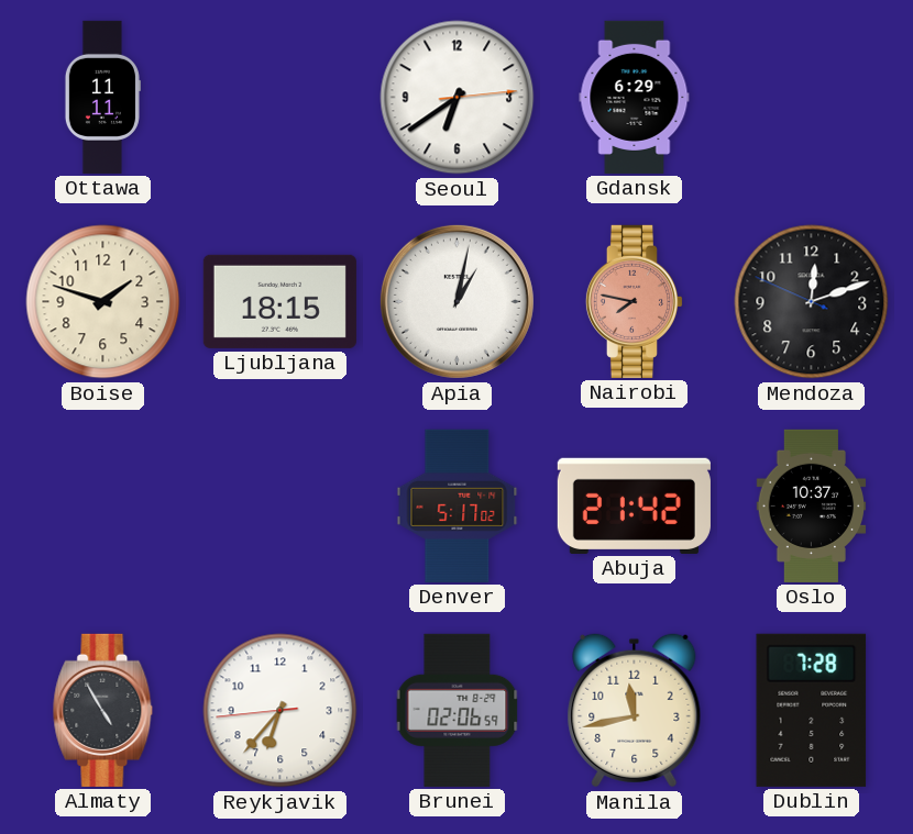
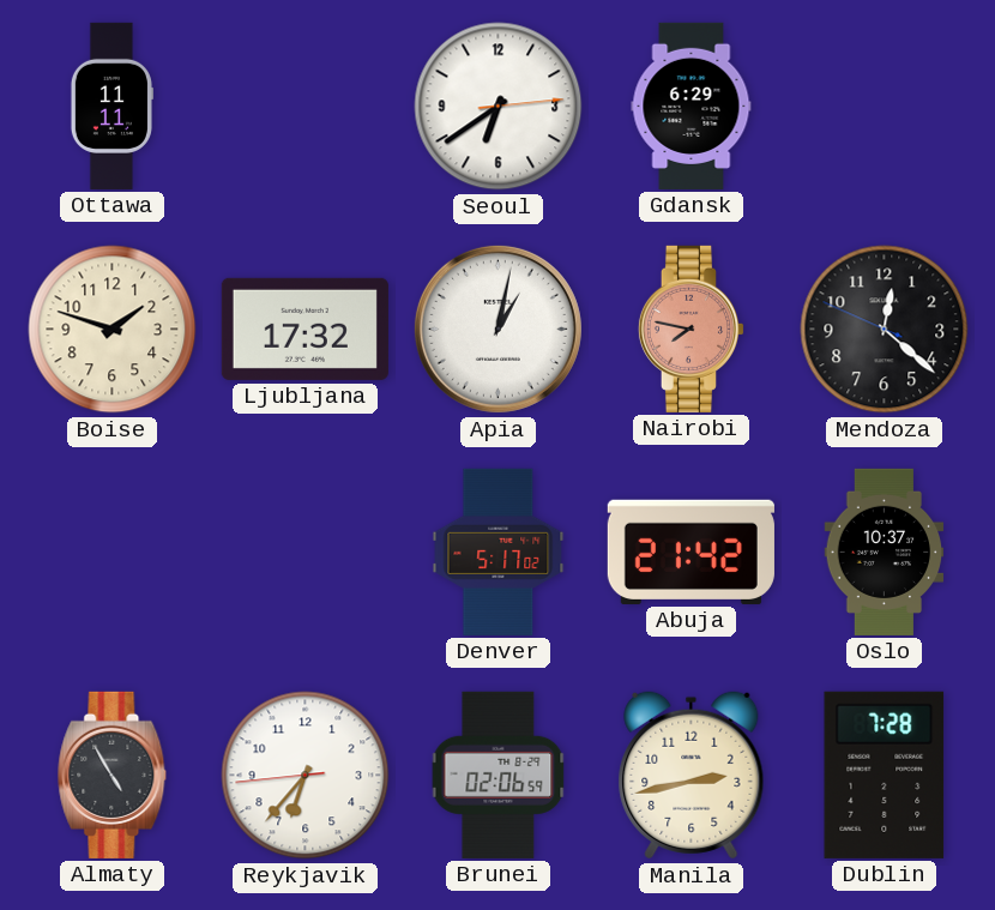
Ljubljana: 18:15 -> 17:32
Mendoza: 12:11 -> 12:21
Manila: 11:43 -> 2:43
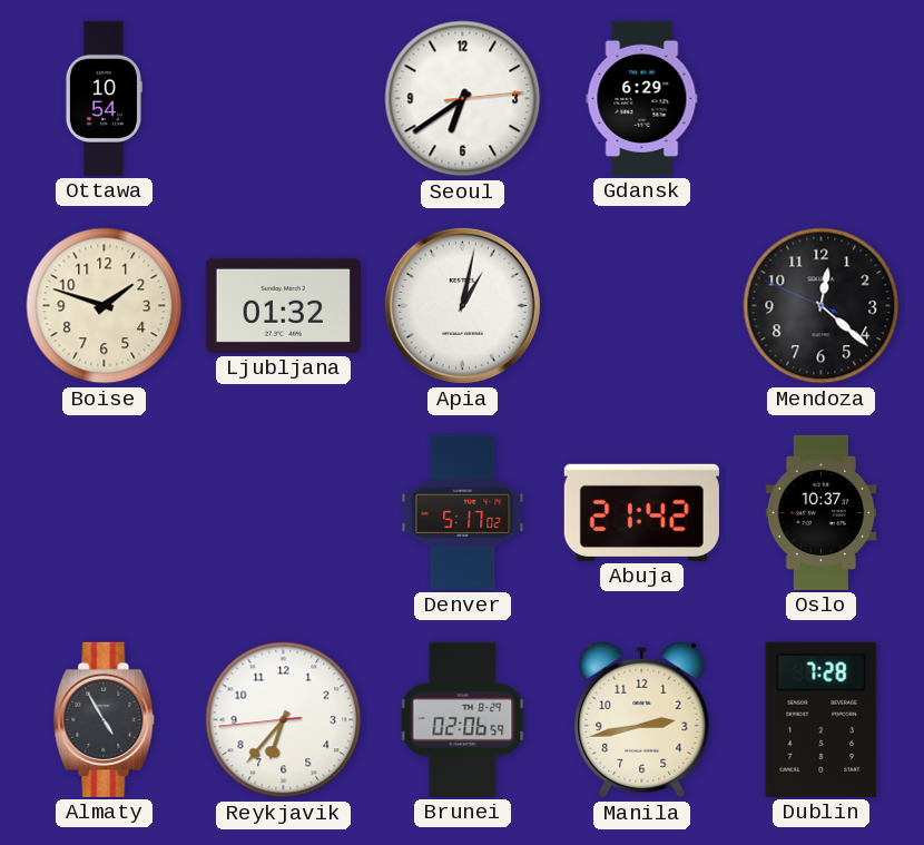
Ottawa: 11:11 -> 10:54
Ljubljana: 17:32 -> 01:32
Nairobi: 7:47 -> none
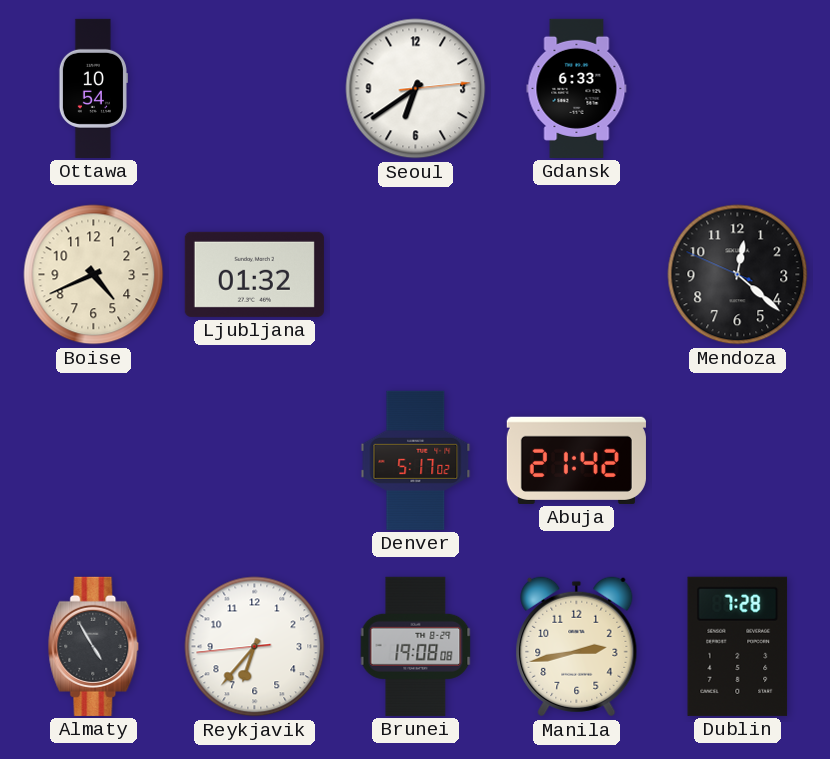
Gdansk: 6:29 -> 6:33
Boise: 1:48 -> 4:41
Apia: 1:02 -> none
Oslo: 10:37 -> none
Brunei: 02:06 -> 19:08
